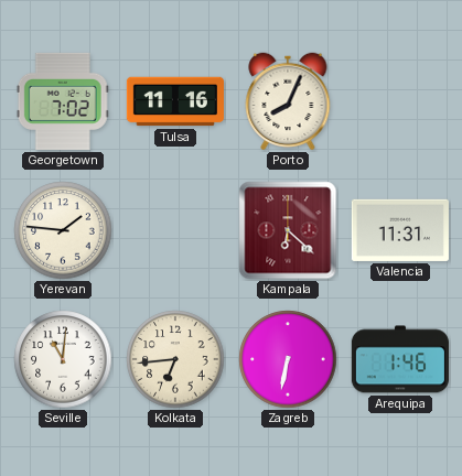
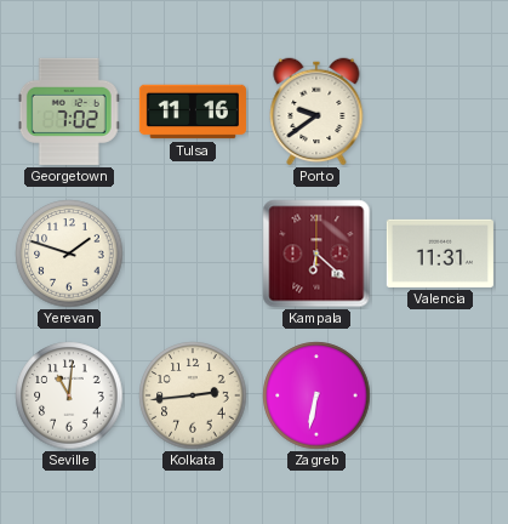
Porto: 8:04 -> 9:39
Yerevan: 1:46 -> 1:48
Kolkata: 6:44 -> 2:44
Arequipa: 1:46 -> none
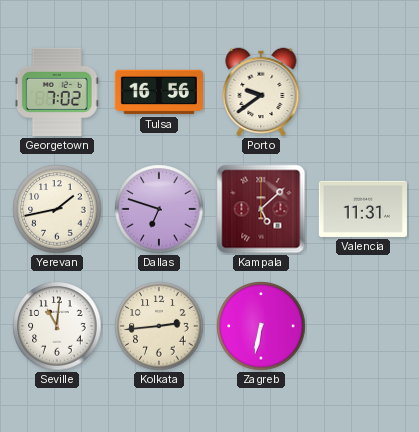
Tulsa: 11:16 -> 16:56
Yerevan: 1:48 -> 1:43
Dallas: none -> 6:48
Kampala: 6:22 -> 5:08
